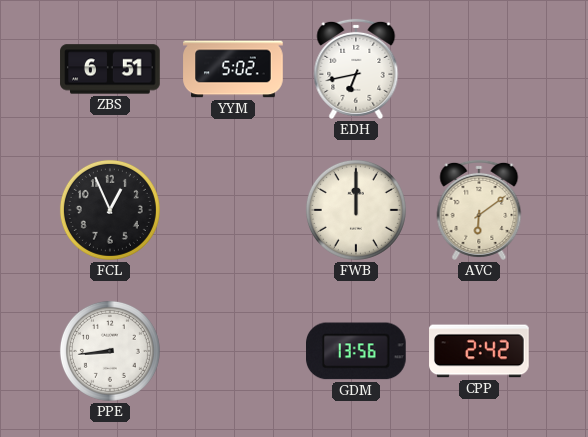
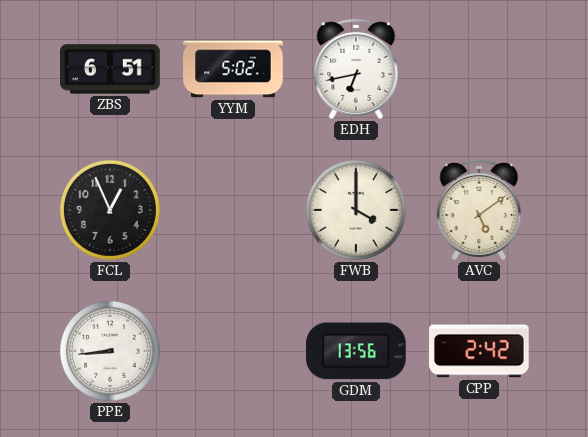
FWB: 12:00 -> 4:00
AVC: 6:09 -> 5:09
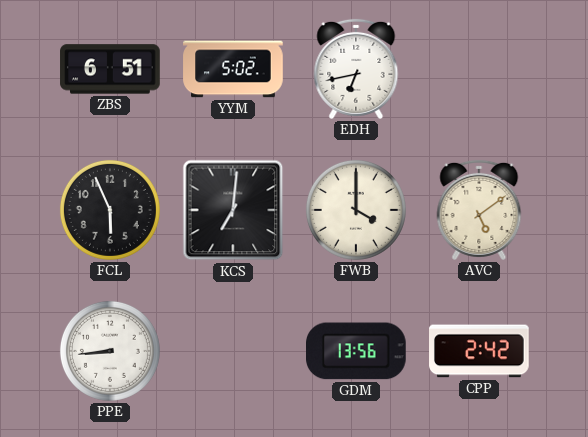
FCL: 12:56 -> 5:56
KCS: none -> 7:01
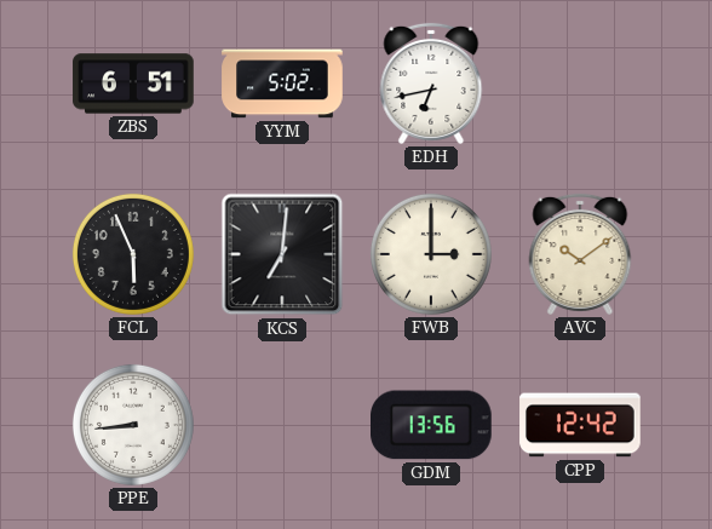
FWB: 4:00 -> 3:00
AVC: 5:09 -> 10:09
CPP: 2:42 -> 12:42
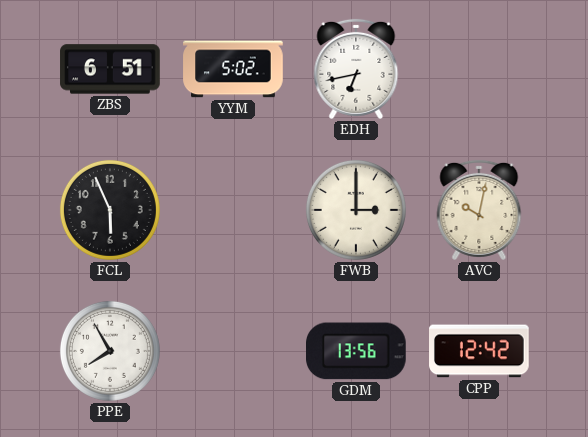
KCS: 7:01 -> none
AVC: 10:09 -> 10:02
PPE: 8:44 -> 7:55
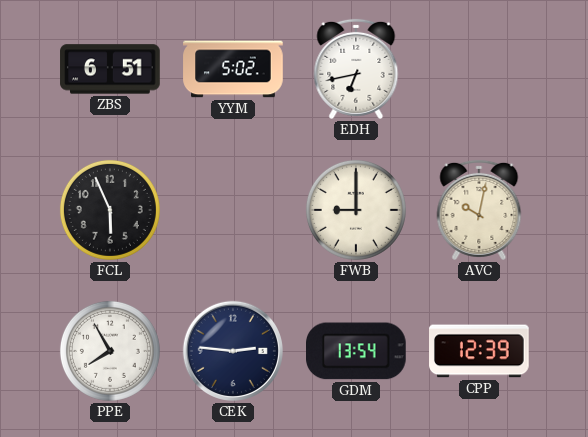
FWB: 3:00 -> 9:00
CEK: none -> 2:46
GDM: 13:56 -> 13:54
CPP: 12:42 -> 12:39
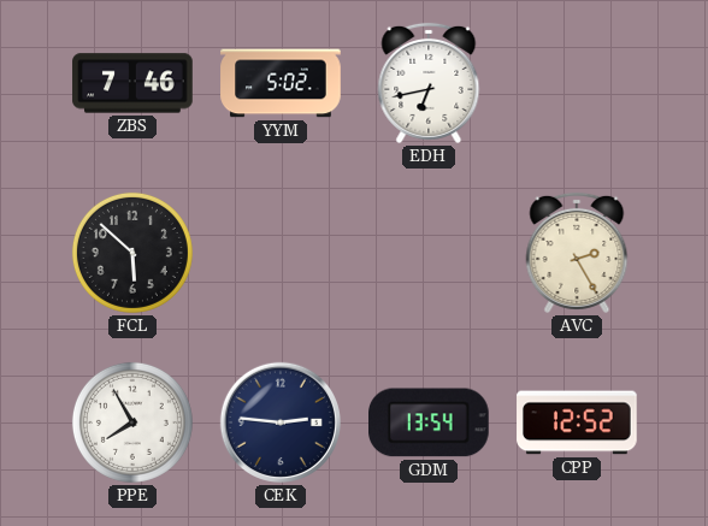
ZBS: 6:51 -> 7:46
FCL: 5:56 -> 5:52
FWB: 9:00 -> none
AVC: 10:02 -> 2:25
CPP: 12:39 -> 12:52
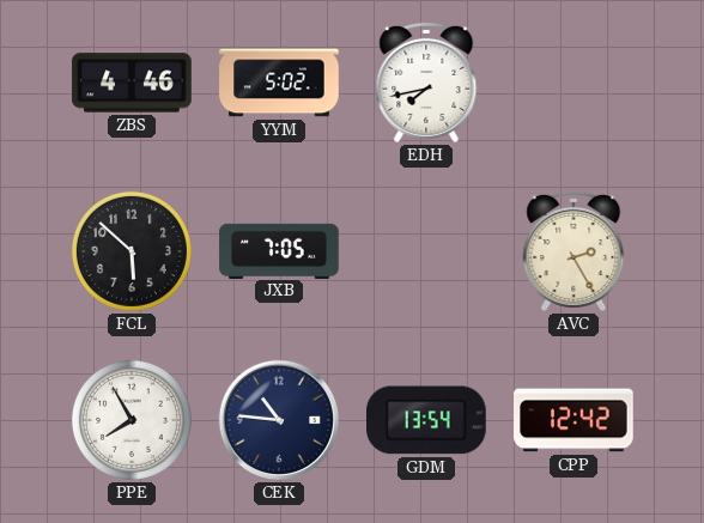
ZBS: 7:46 -> 4:46
EDH: 6:43 -> 7:43
JXB: none -> 7:05
CEK: 2:46 -> 10:46
CPP: 12:52 -> 12:42
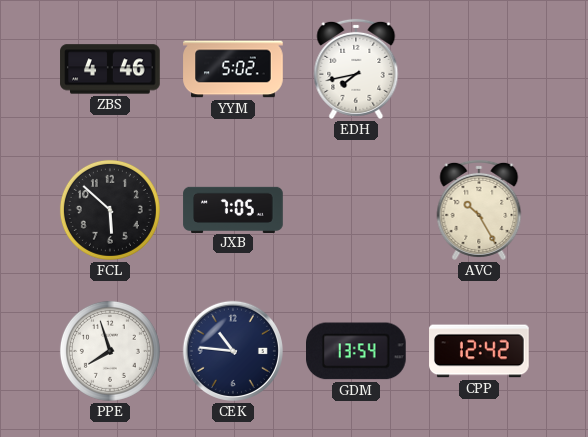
AVC: 2:25 -> 10:25
PPE: 7:55 -> 7:57
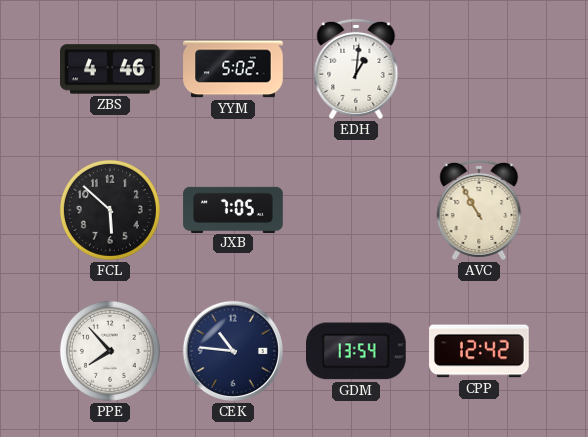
EDH: 7:43 -> 1:01
AVC: 10:25 -> 10:55
PPE: 7:57 -> 7:53
